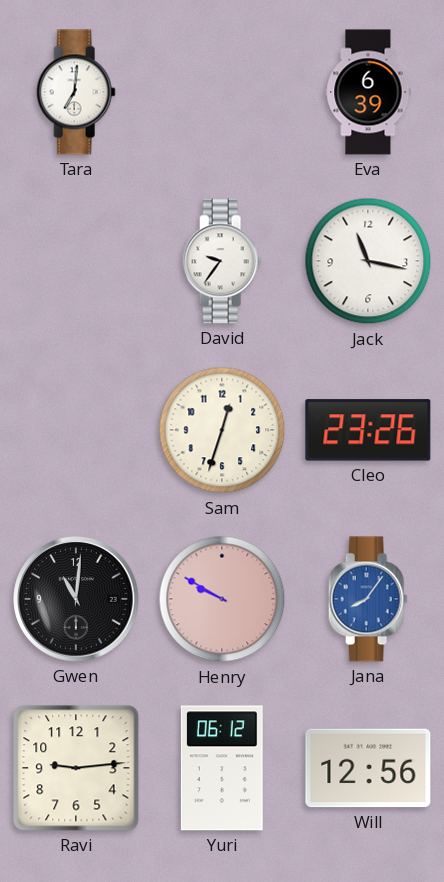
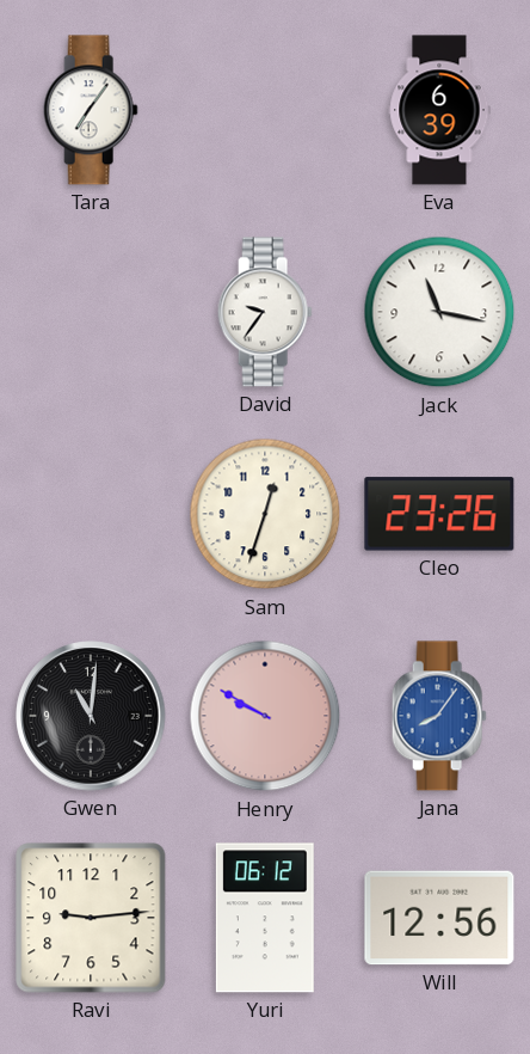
Tara: 7:01 -> 7:06
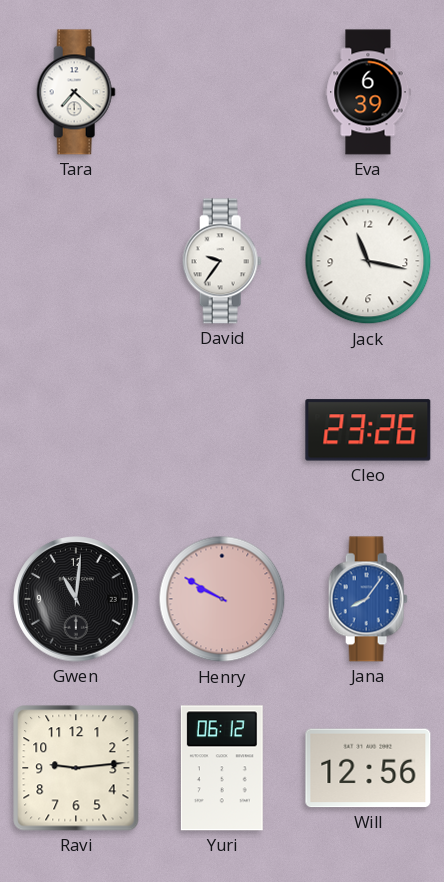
Tara: 7:06 -> 7:22
Sam: 12:33 -> none
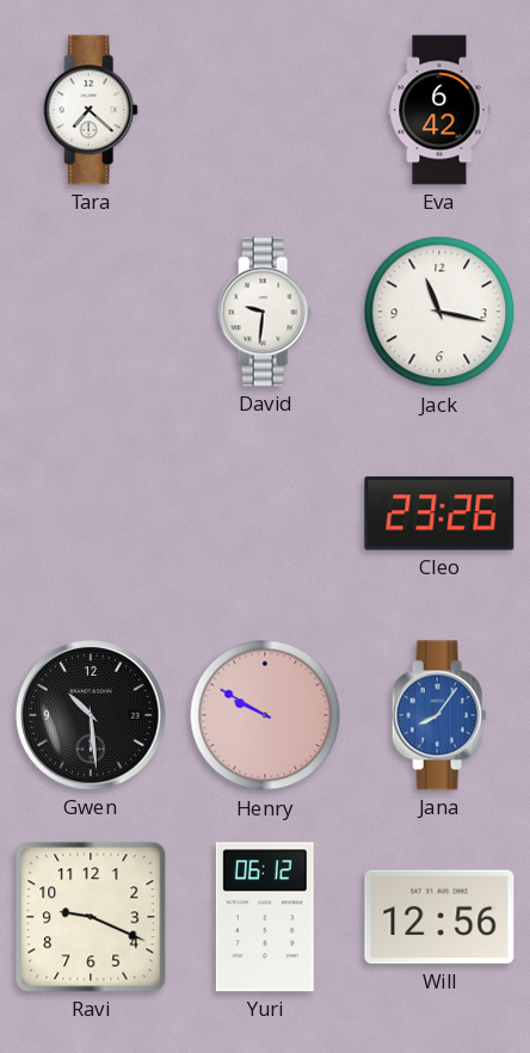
Eva: 6:39 -> 6:42
David: 9:36 -> 9:31
Gwen: 11:01 -> 10:29
Ravi: 9:14 -> 9:19
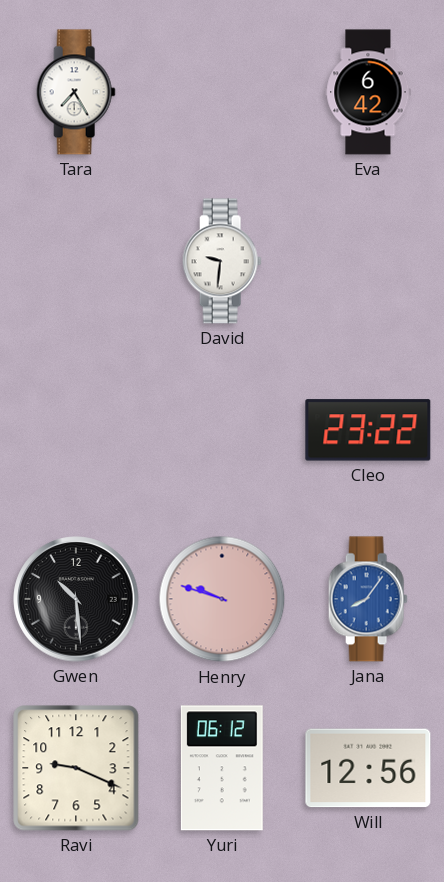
Tara: 7:22 -> 7:25
Jack: 11:17 -> none
Cleo: 23:26 -> 23:22
Henry: 9:50 -> 9:48
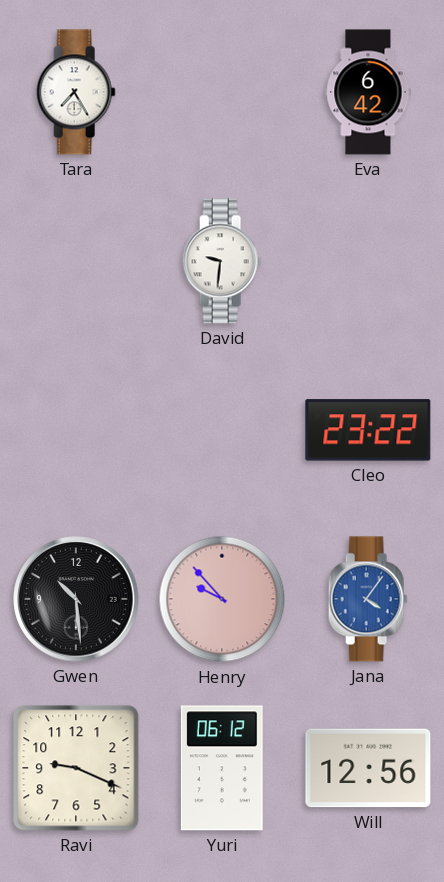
Henry: 9:48 -> 9:53
Jana: 8:06 -> 4:06
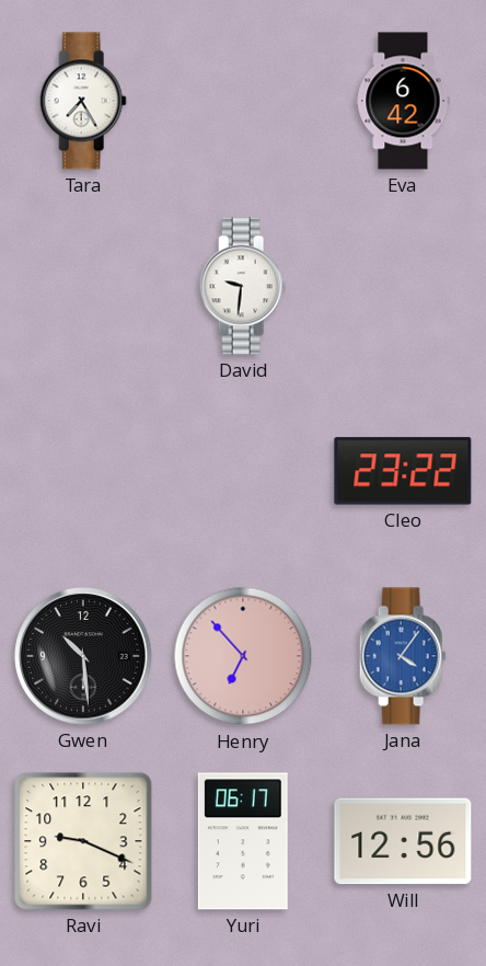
Henry: 9:53 -> 6:53
Yuri: 06:12 -> 06:17
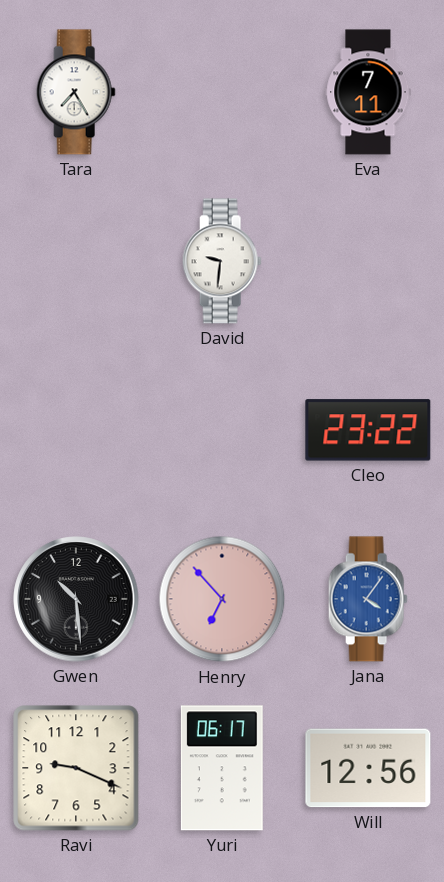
Eva: 6:42 -> 7:11
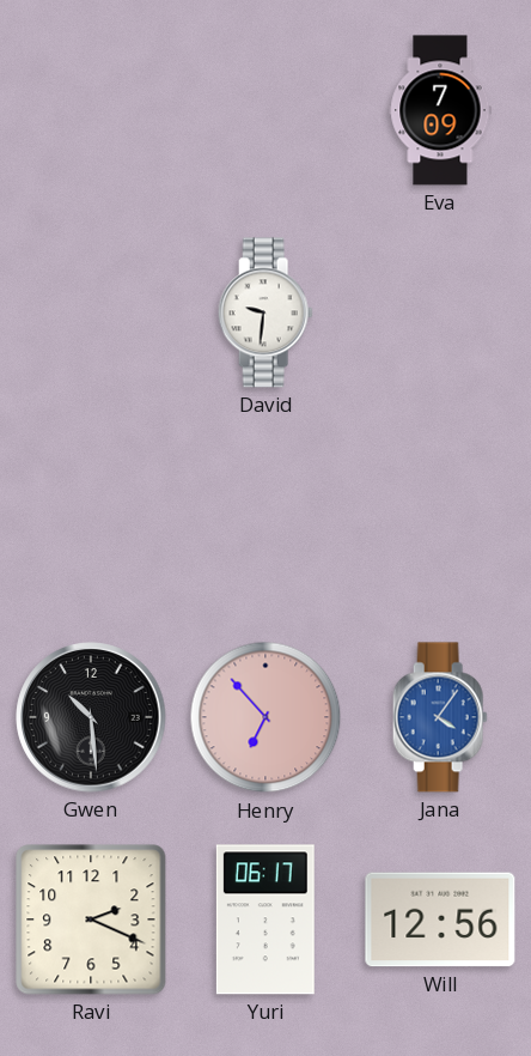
Tara: 7:25 -> none
Eva: 7:11 -> 7:09
Cleo: 23:22 -> none
Ravi: 9:19 -> 2:19
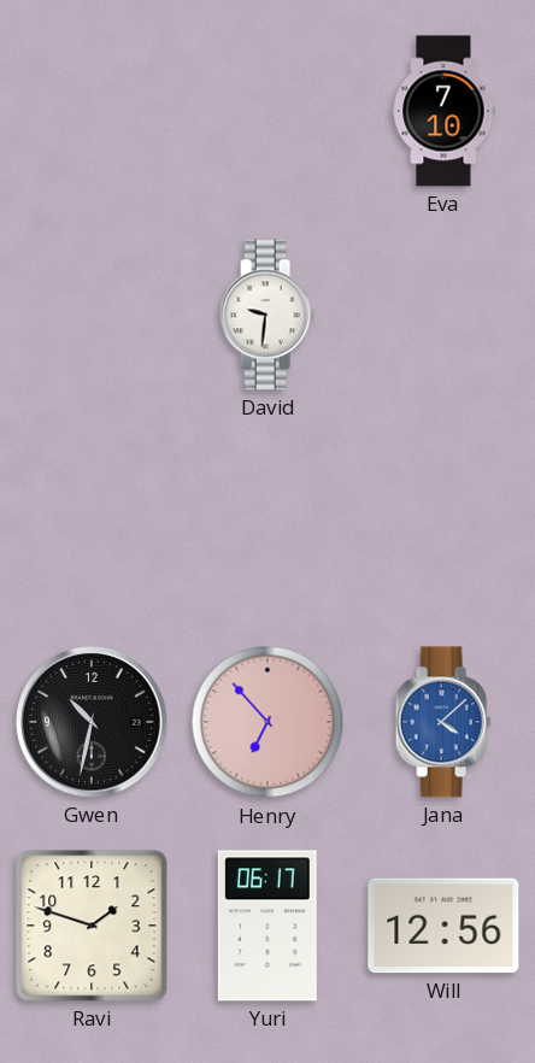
Eva: 7:09 -> 7:10
Gwen: 10:29 -> 10:32
Jana: 4:06 -> 4:08
Ravi: 2:19 -> 1:48
